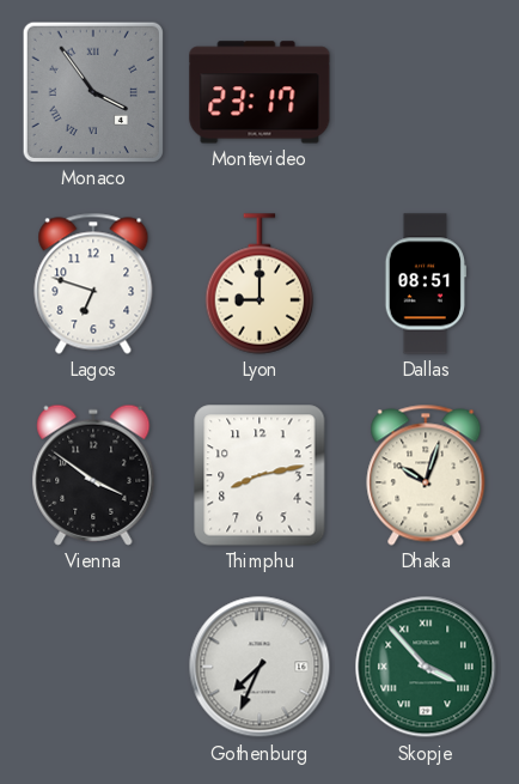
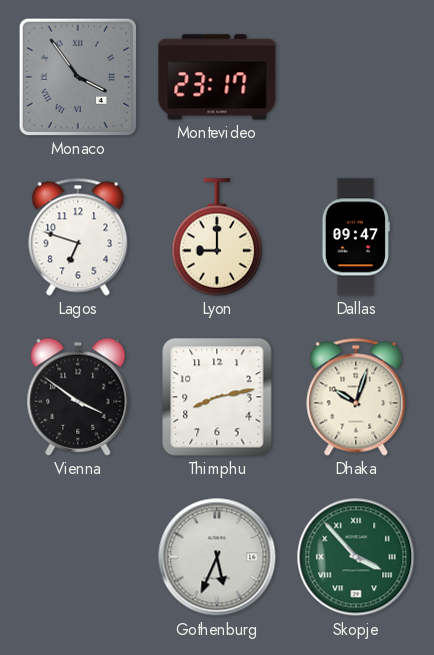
Dallas: 08:51 -> 09:47
Gothenburg: 7:34 -> 5:34
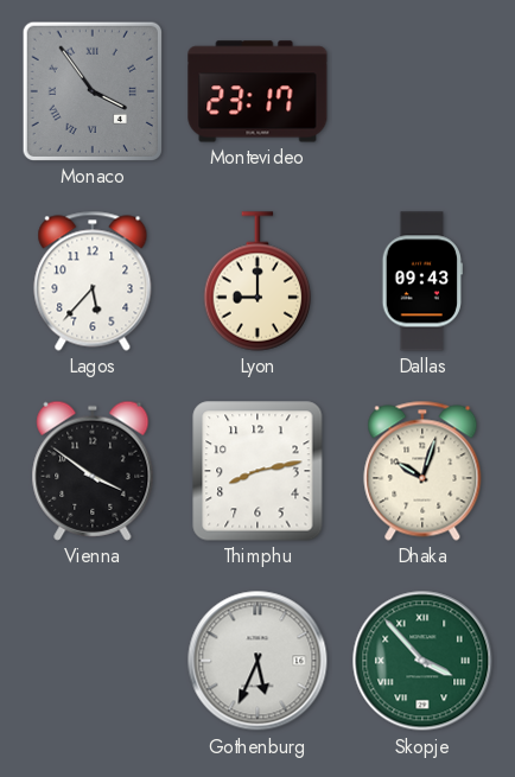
Lagos: 6:48 -> 5:37
Dallas: 09:47 -> 09:43
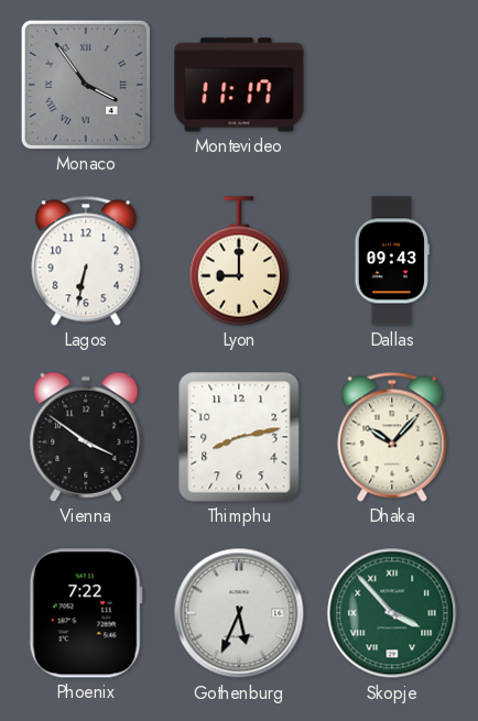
Montevideo: 23:17 -> 11:17
Lagos: 5:37 -> 6:32
Dhaka: 10:03 -> 10:07
Phoenix: none -> 7:22
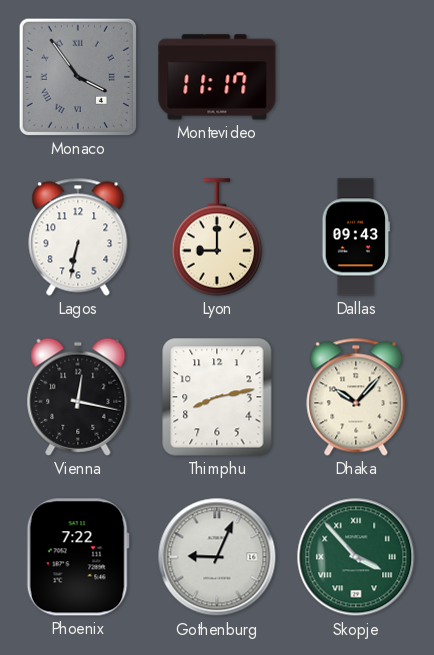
Vienna: 3:51 -> 12:17
Gothenburg: 5:34 -> 9:04
